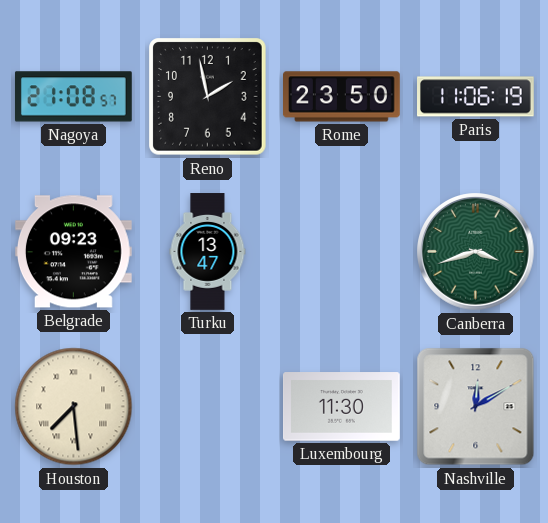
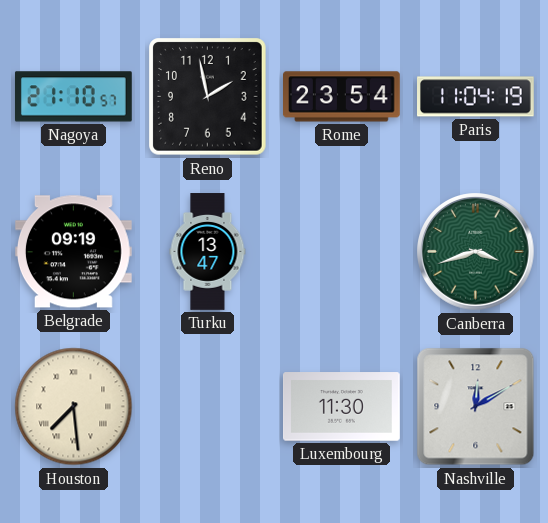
Nagoya: 21:08 -> 21:10
Rome: 23:50 -> 23:54
Paris: 11:06 -> 11:04
Belgrade: 09:23 -> 09:19
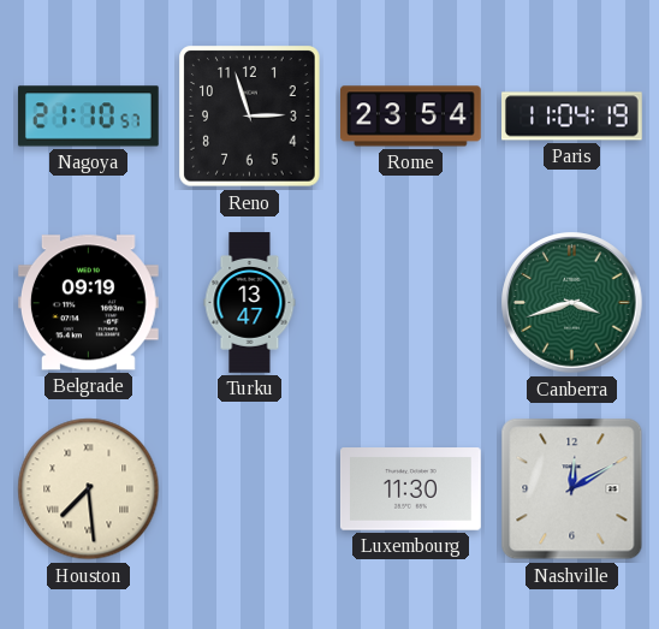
Reno: 1:58 -> 2:57
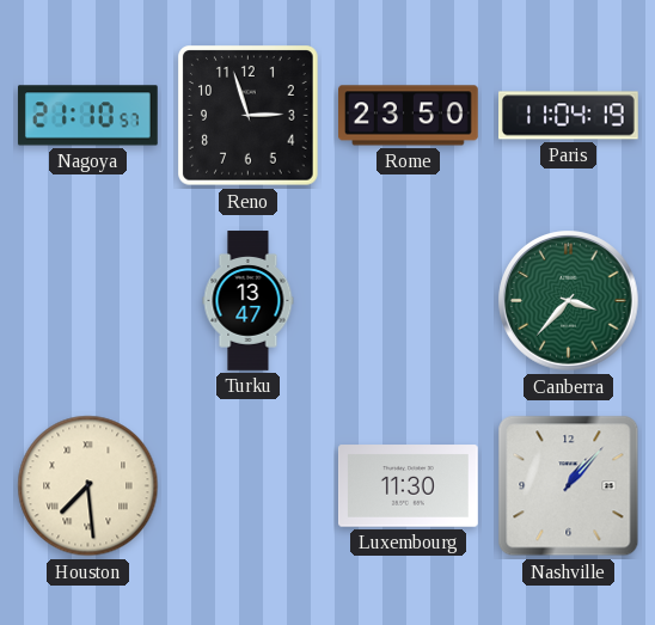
Rome: 23:54 -> 23:50
Belgrade: 09:19 -> none
Canberra: 3:42 -> 3:37
Nashville: 12:10 -> 1:07
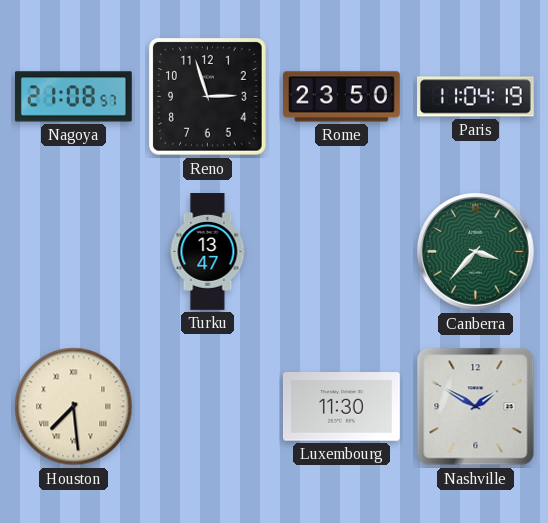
Nagoya: 21:10 -> 21:08
Nashville: 1:07 -> 1:50
